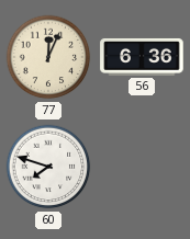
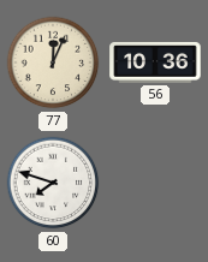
56: 6:36 -> 10:36
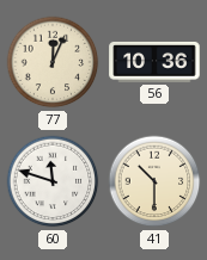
60: 7:48 -> 11:48
41: none -> 10:30
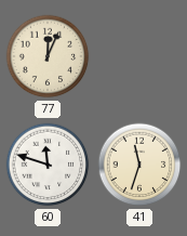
56: 10:36 -> none
41: 10:30 -> 11:33
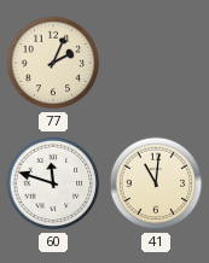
77: 12:04 -> 2:04
41: 11:33 -> 11:01
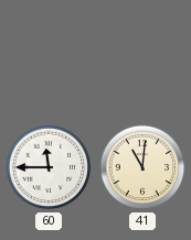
77: 2:04 -> none
60: 11:48 -> 11:45
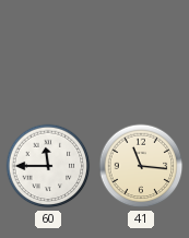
41: 11:01 -> 11:16
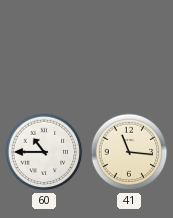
60: 11:45 -> 10:45
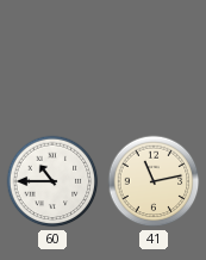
41: 11:16 -> 11:13
